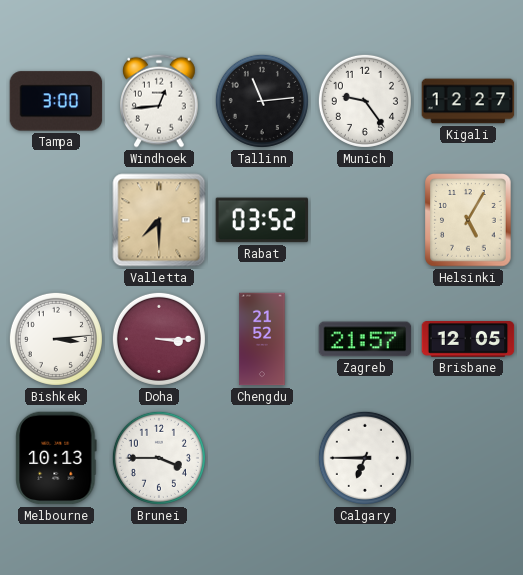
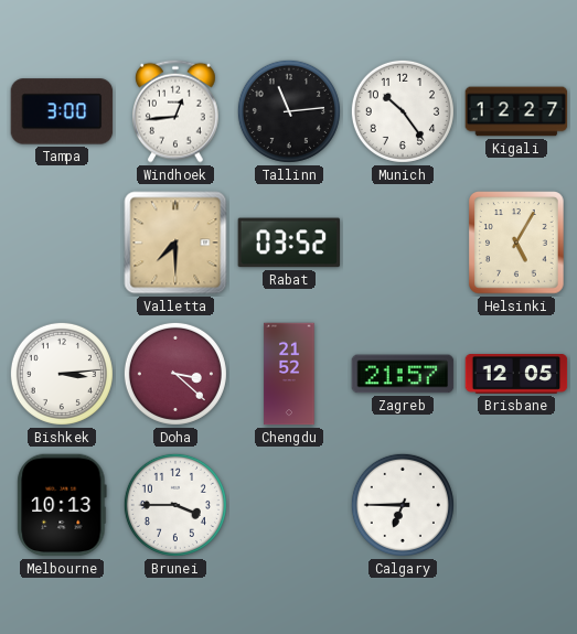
Munich: 9:24 -> 10:24
Doha: 3:15 -> 3:22
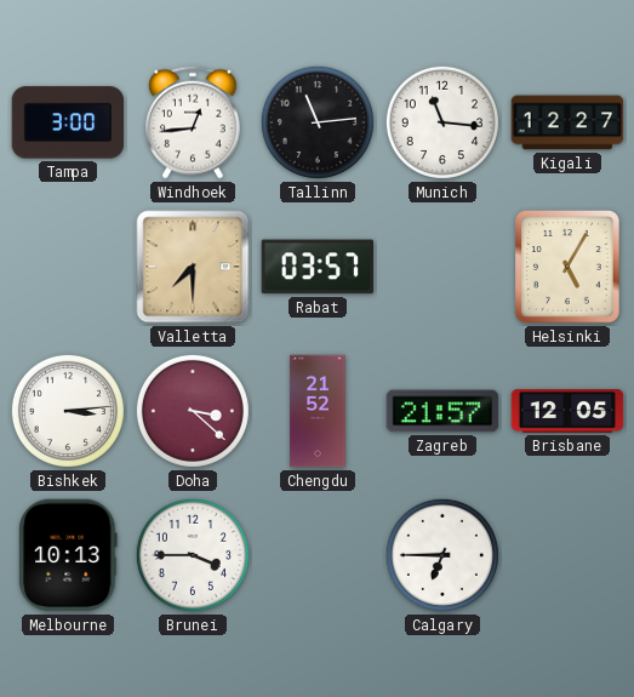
Munich: 10:24 -> 11:16
Rabat: 03:52 -> 03:57
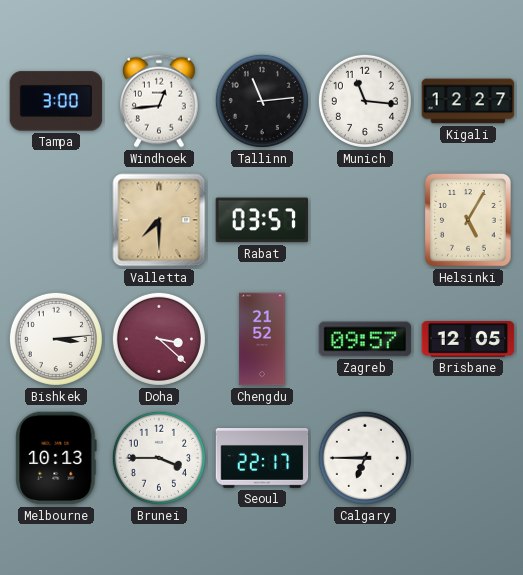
Zagreb: 21:57 -> 09:57
Seoul: none -> 22:17
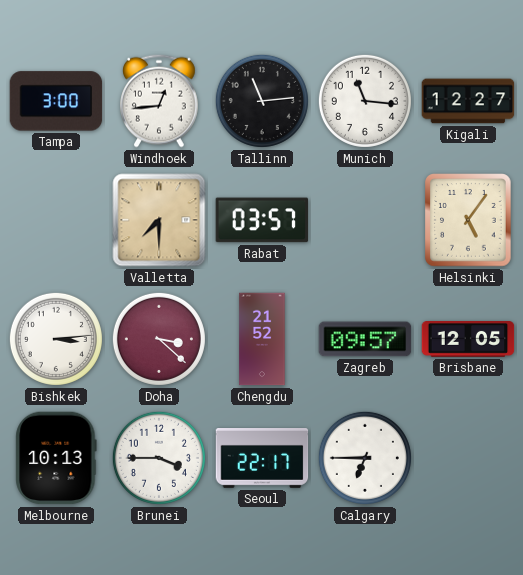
Helsinki: 5:05 -> 5:06
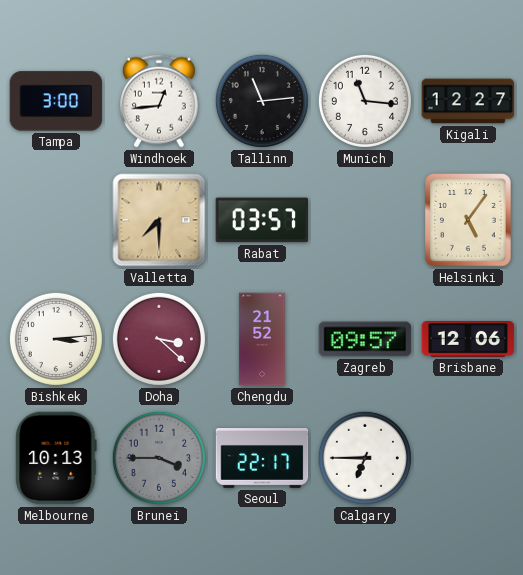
Brisbane: 12:05 -> 12:06
Brunei dial: white -> grey
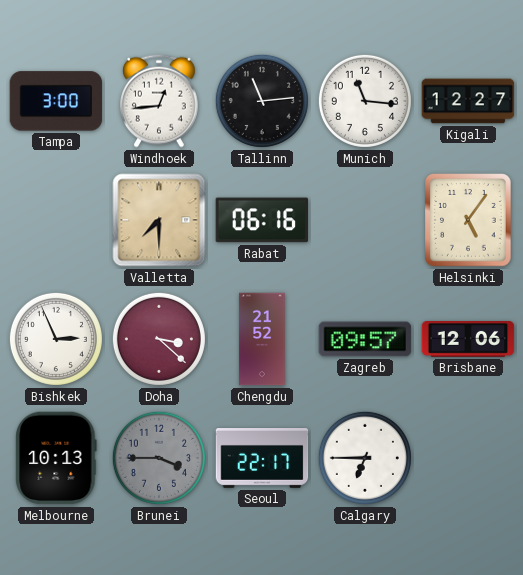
Rabat: 03:57 -> 06:16
Bishkek: 3:14 -> 2:56
